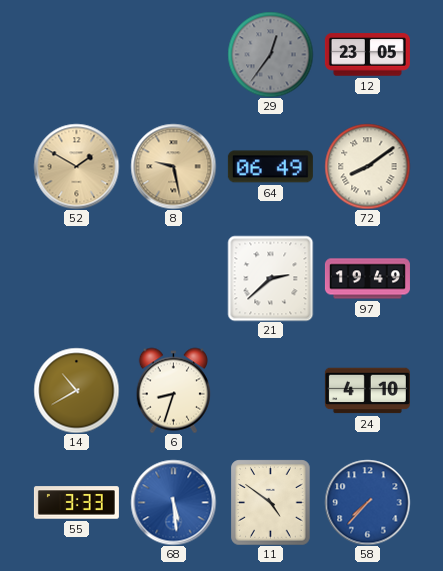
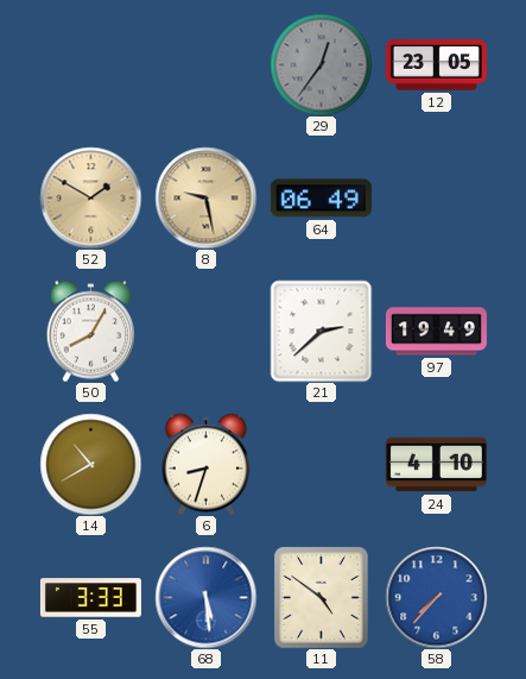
72: 8:09 -> none
50: none -> 8:05
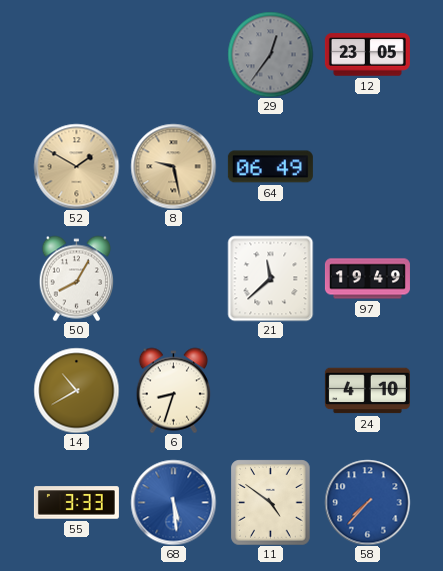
21: 2:38 -> 11:38
